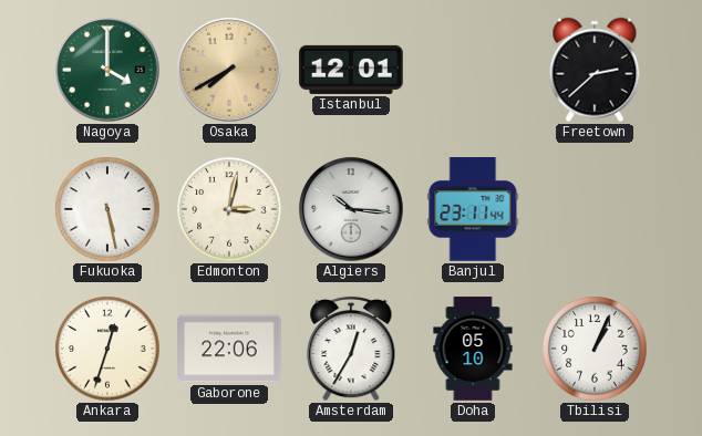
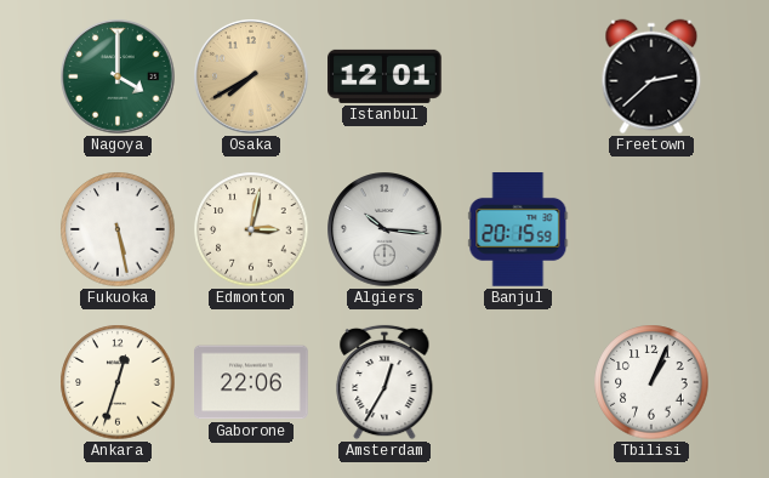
Banjul: 23:11 -> 20:15
Doha: 05:10 -> none
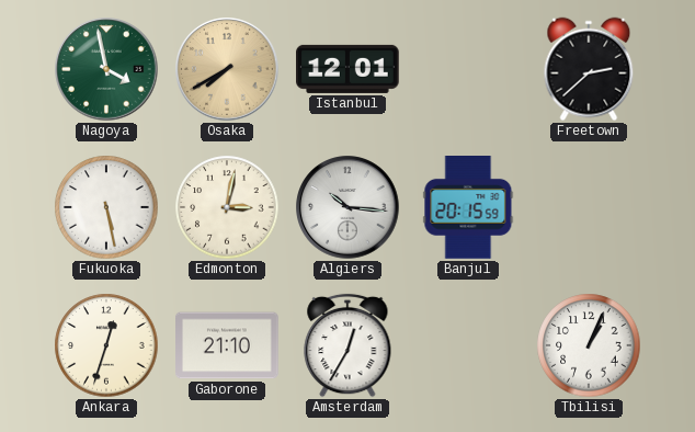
Nagoya: 4:00 -> 3:58
Gaborone: 22:06 -> 21:10
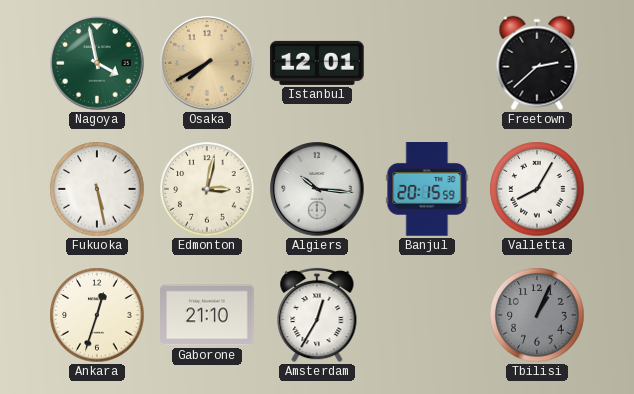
Valletta: none -> 8:05
Tbilisi dial: white -> grey
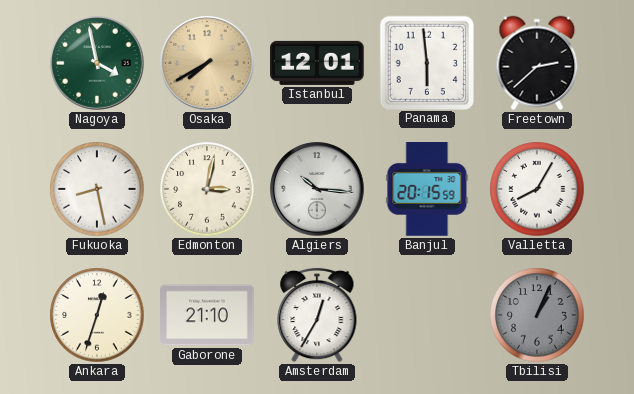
Panama: none -> 5:59
Fukuoka: 5:28 -> 8:28
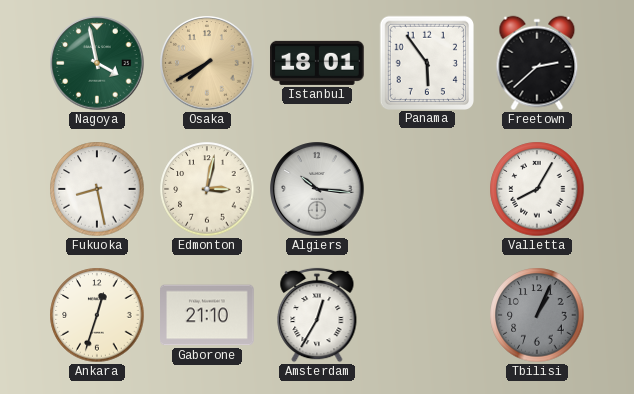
Istanbul: 12:01 -> 18:01
Panama: 5:59 -> 5:54
Banjul: 20:15 -> none
